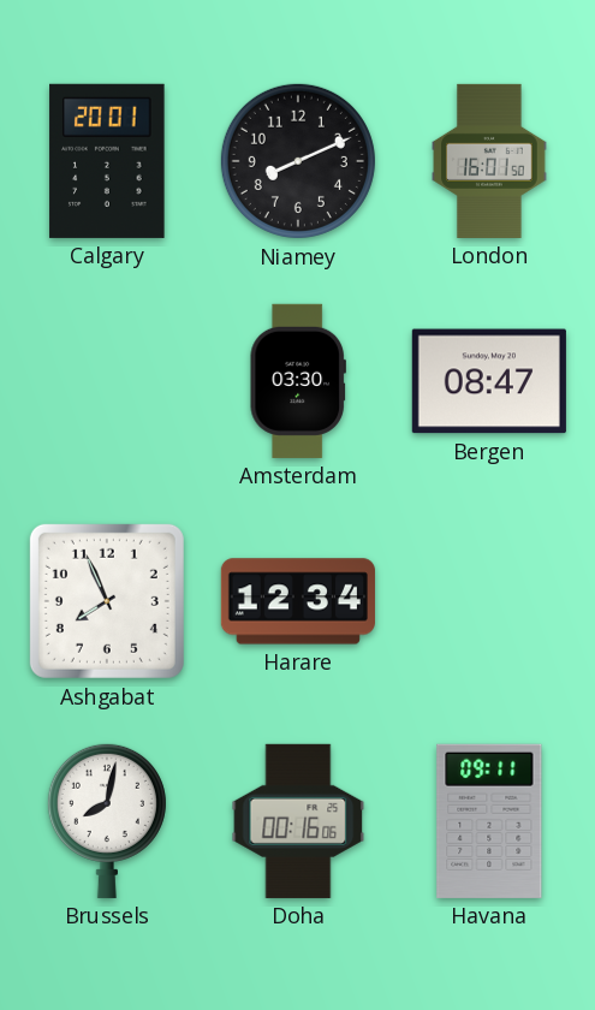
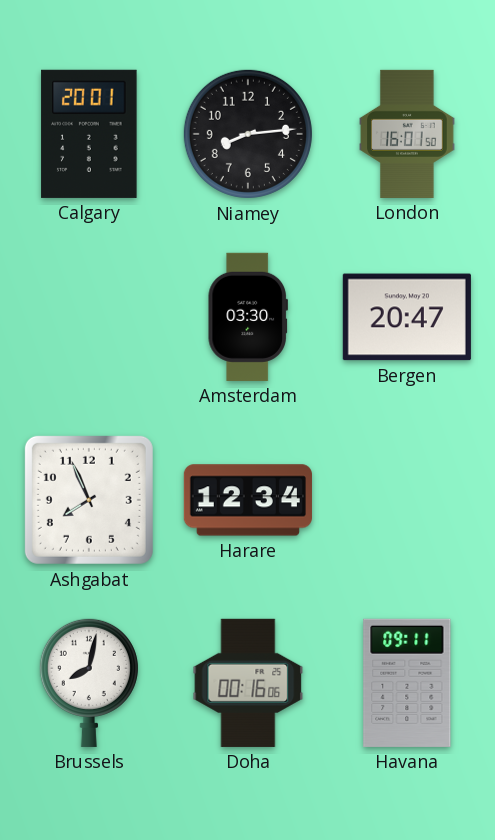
Niamey: 8:11 -> 8:14
Bergen: 08:47 -> 20:47
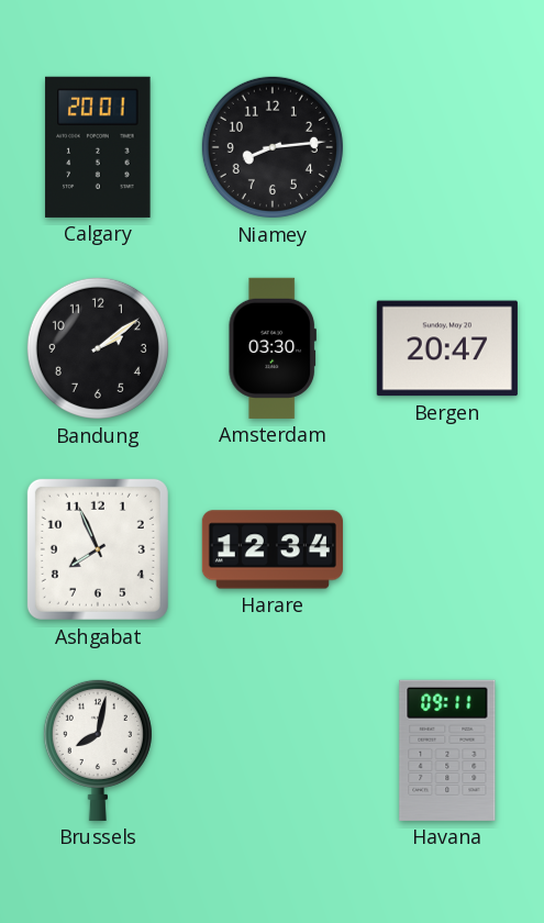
London: 16:01 -> none
Bandung: none -> 2:09
Doha: 00:16 -> none
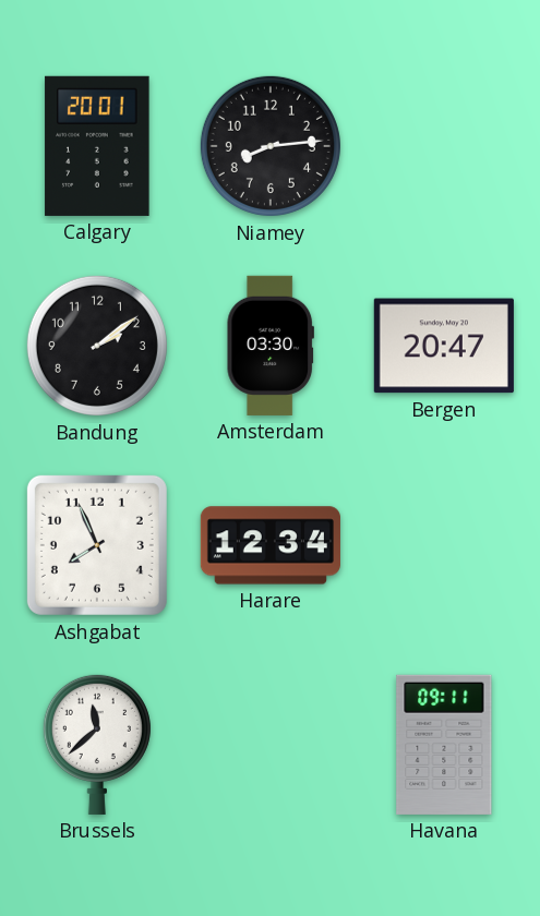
Brussels: 8:02 -> 11:38
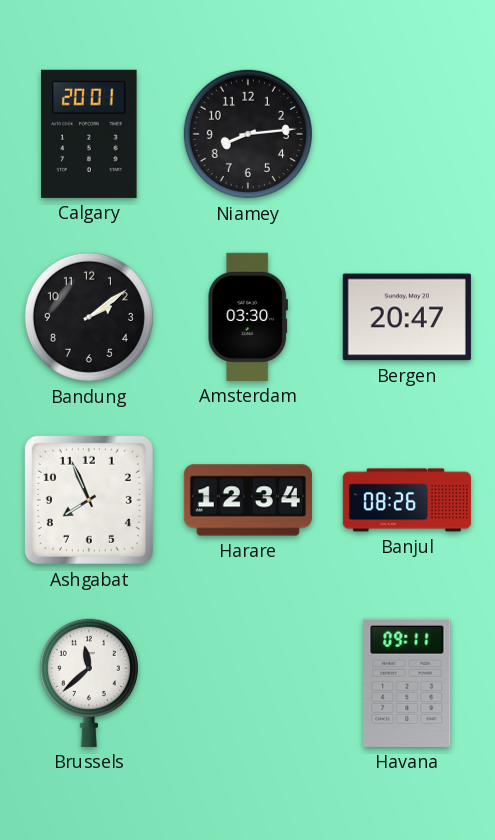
Banjul: none -> 08:26
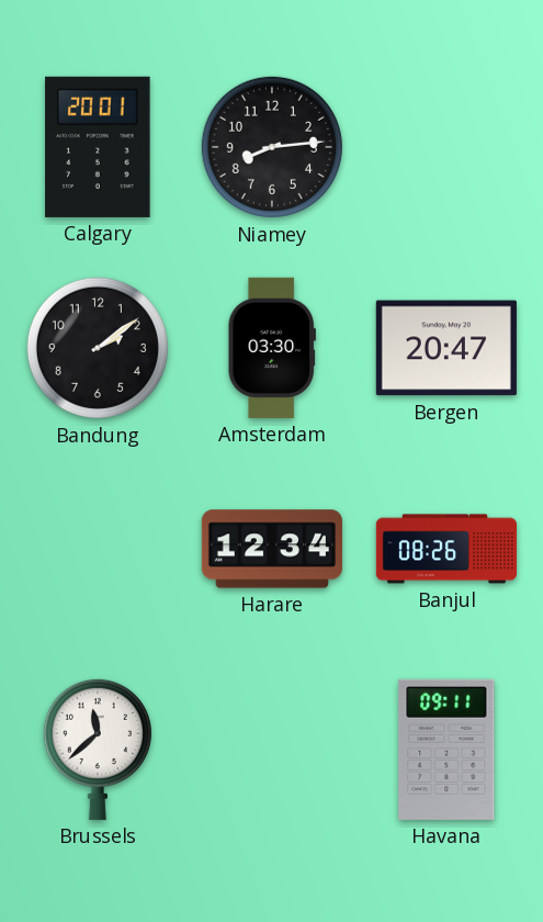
Ashgabat: 7:56 -> none
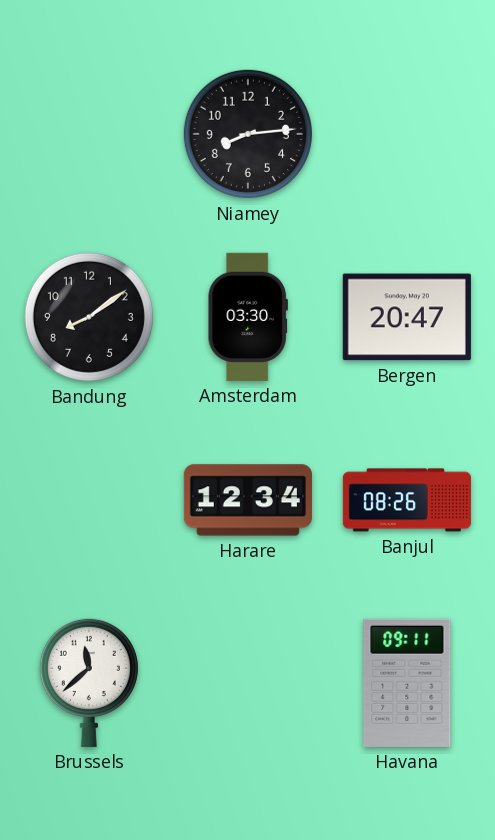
Calgary: 20:01 -> none
Bandung: 2:09 -> 8:09
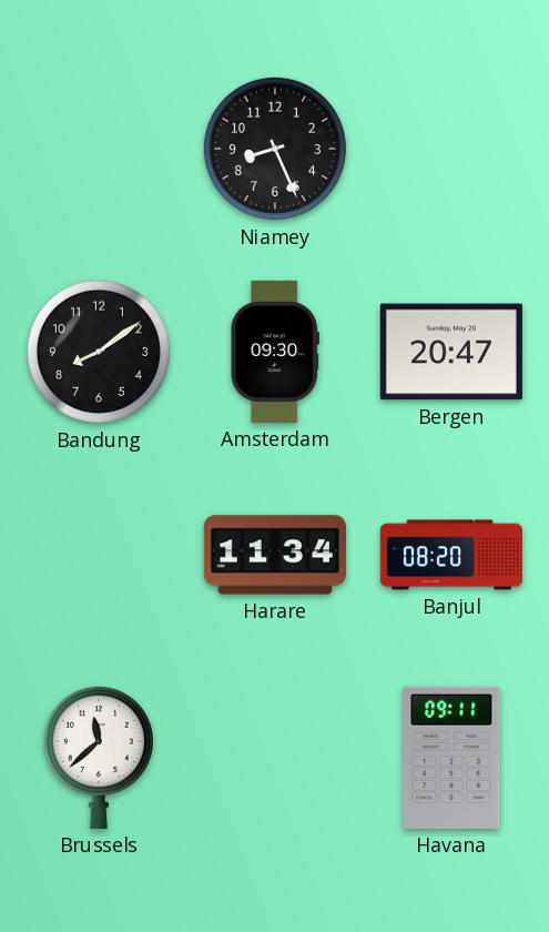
Niamey: 8:14 -> 8:26
Amsterdam: 03:30 -> 09:30
Harare: 12:34 -> 11:34
Banjul: 08:26 -> 08:20
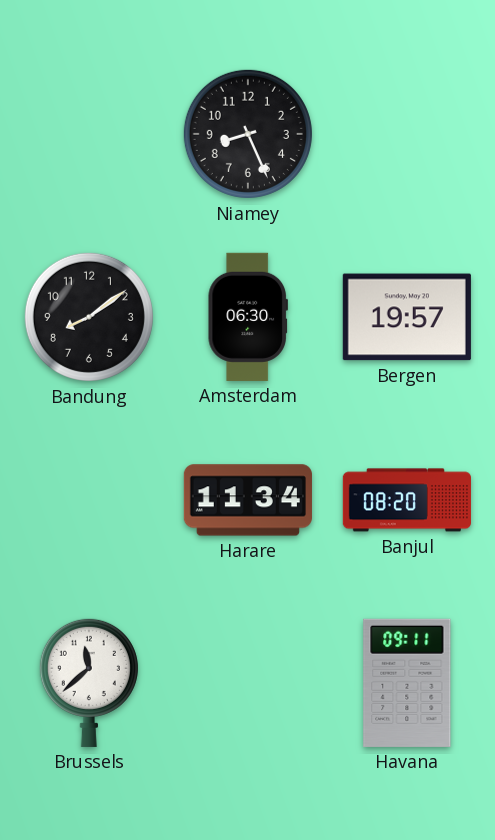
Amsterdam: 09:30 -> 06:30
Bergen: 20:47 -> 19:57
